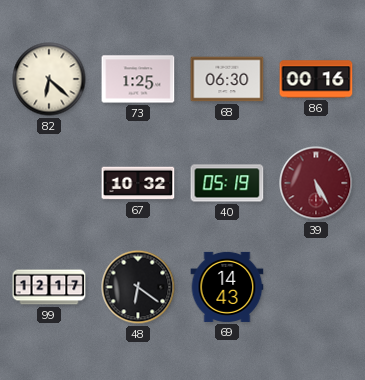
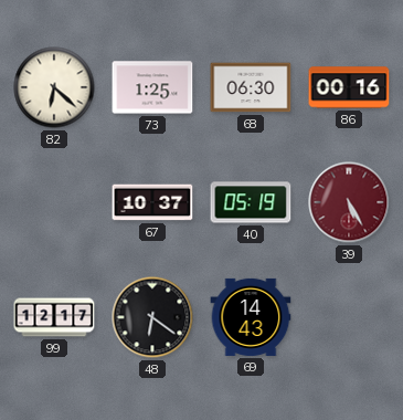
67: 10:32 -> 10:37
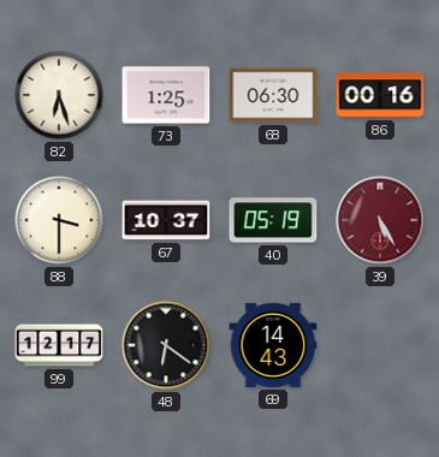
82: 6:22 -> 6:27
88: none -> 3:30
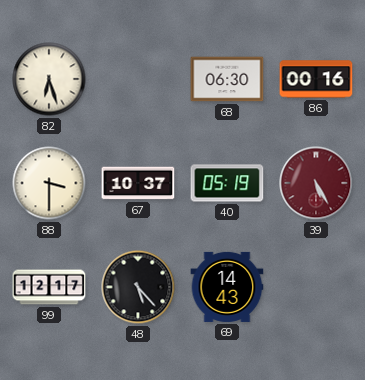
73: 1:25 -> none
48: 6:21 -> 5:23
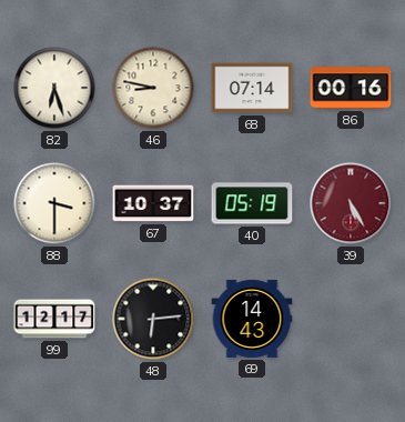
46: none -> 8:47
68: 06:30 -> 07:14
48: 5:23 -> 6:14
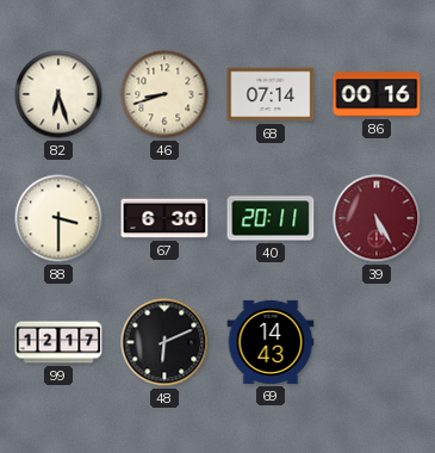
46: 8:47 -> 8:42
67: 10:37 -> 6:30
40: 05:19 -> 20:11
48: 6:14 -> 6:11
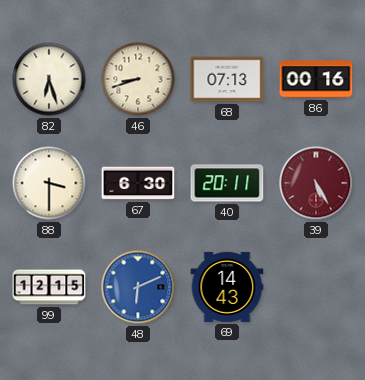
68: 07:14 -> 07:13
99: 12:17 -> 12:15
48 dial: black -> blue
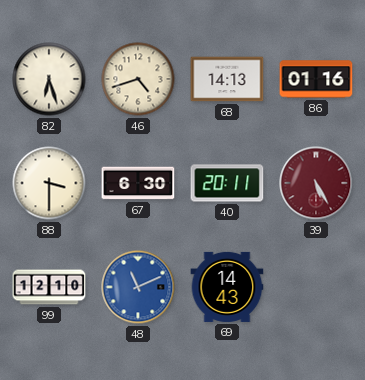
46: 8:42 -> 4:42
68: 07:13 -> 14:13
86: 00:16 -> 01:16
99: 12:15 -> 12:10
48: 6:11 -> 11:11
